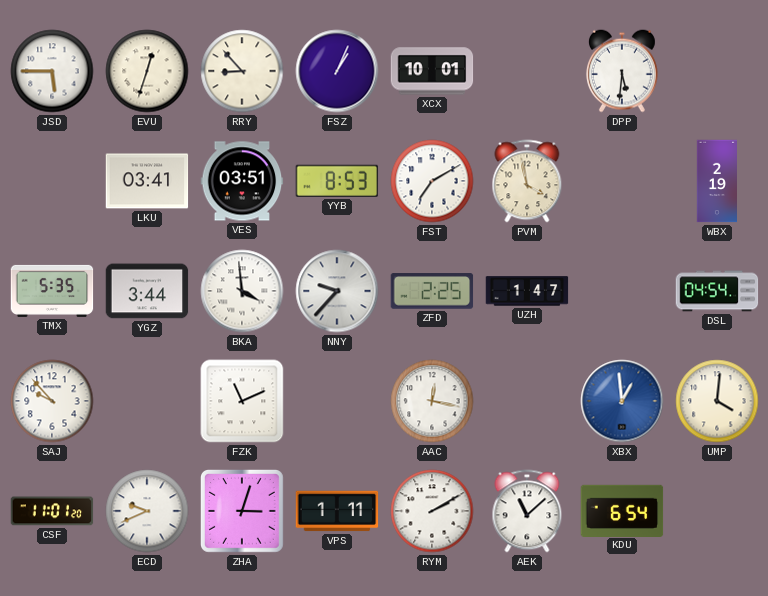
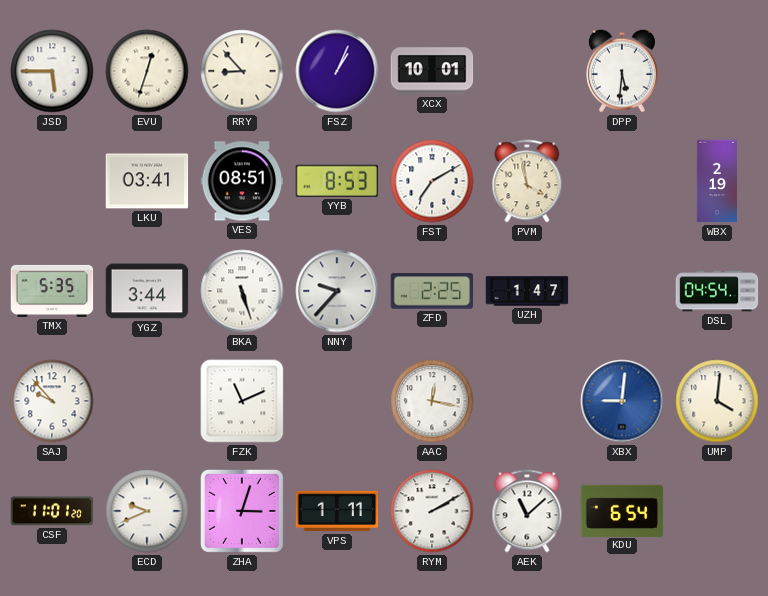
VES: 03:51 -> 08:51
BKA: 3:59 -> 5:27
XBX: 12:59 -> 9:01
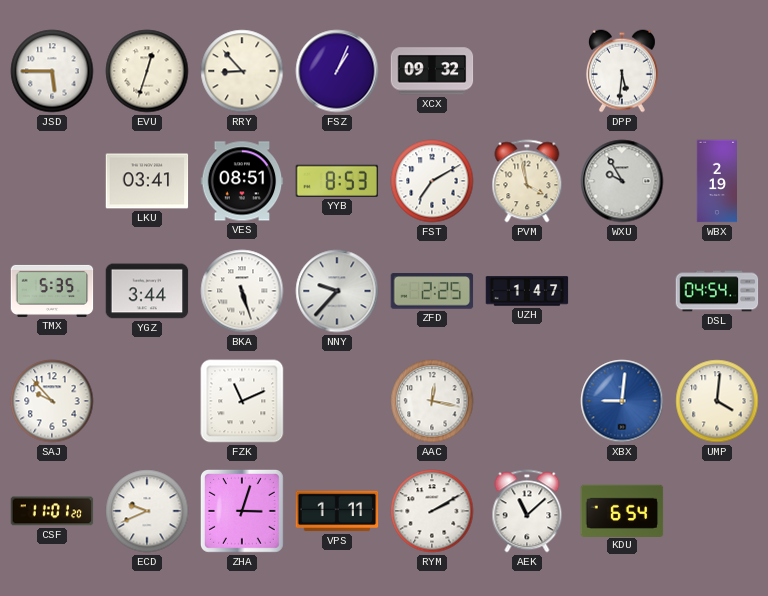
XCX: 10:01 -> 09:32
WXU: none -> 9:55
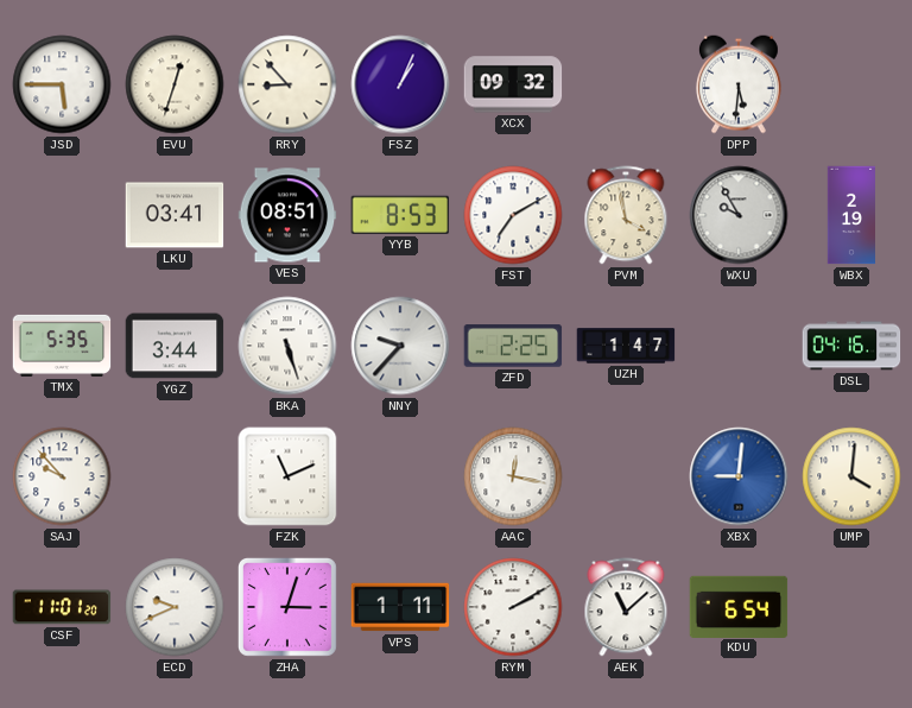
DSL: 04:54 -> 04:16
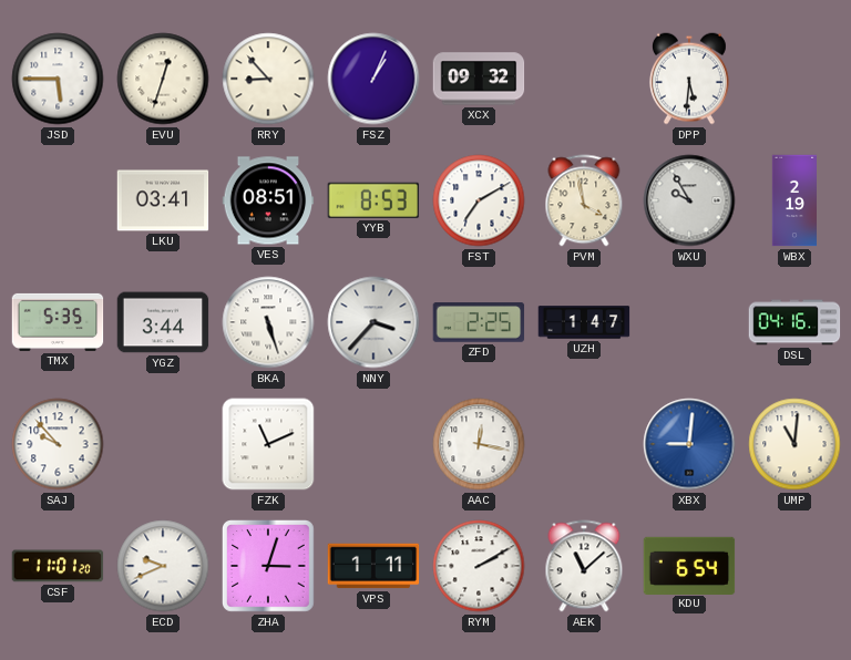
NNY: 9:37 -> 3:37
UMP: 4:01 -> 11:01
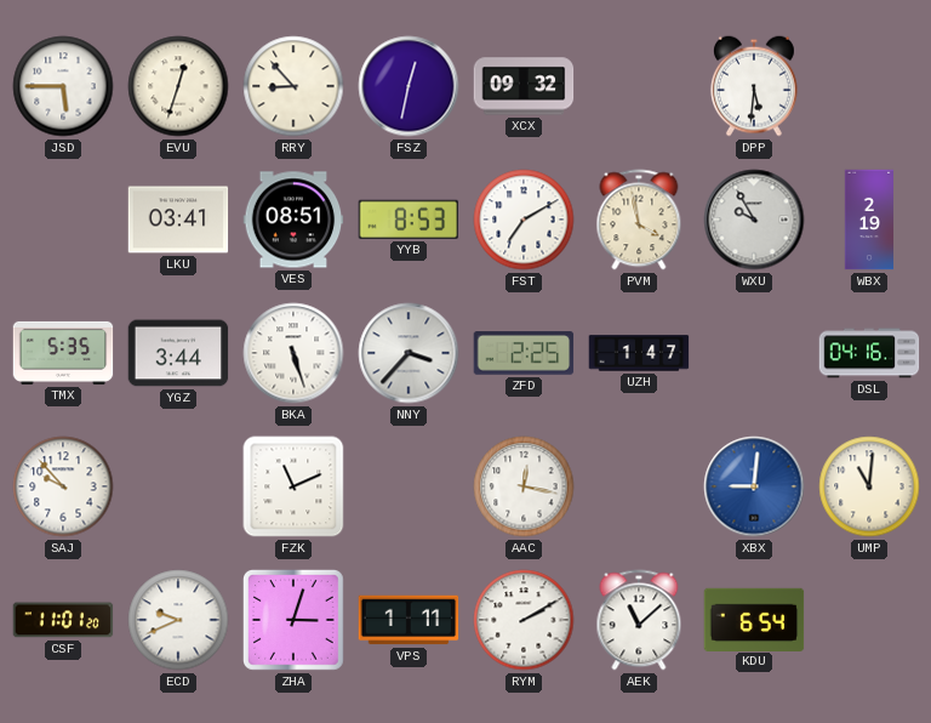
FSZ: 1:04 -> 12:32
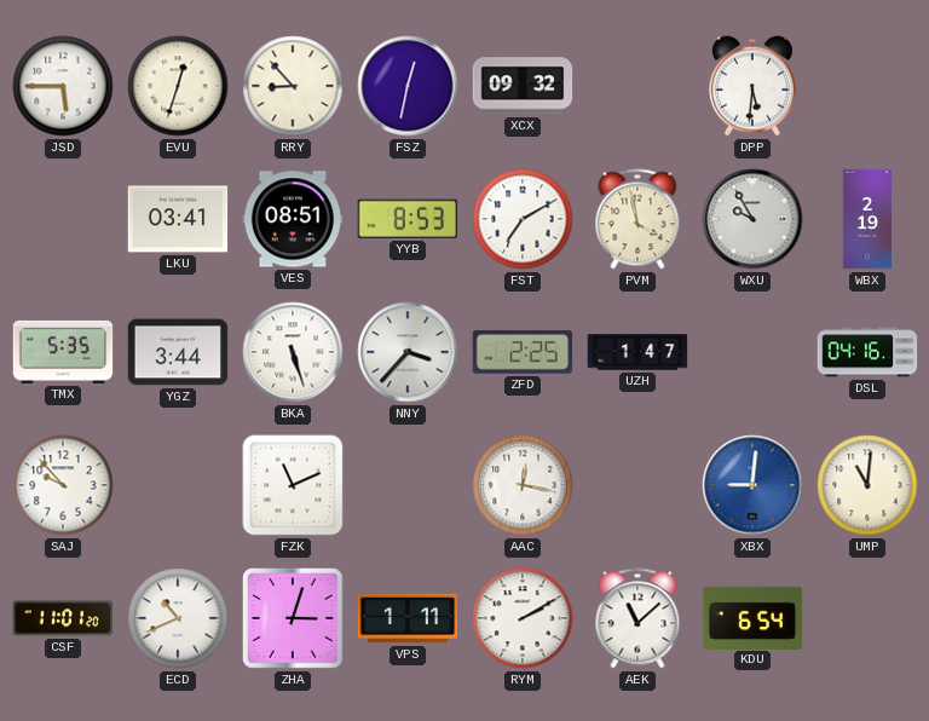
ECD: 9:41 -> 10:41
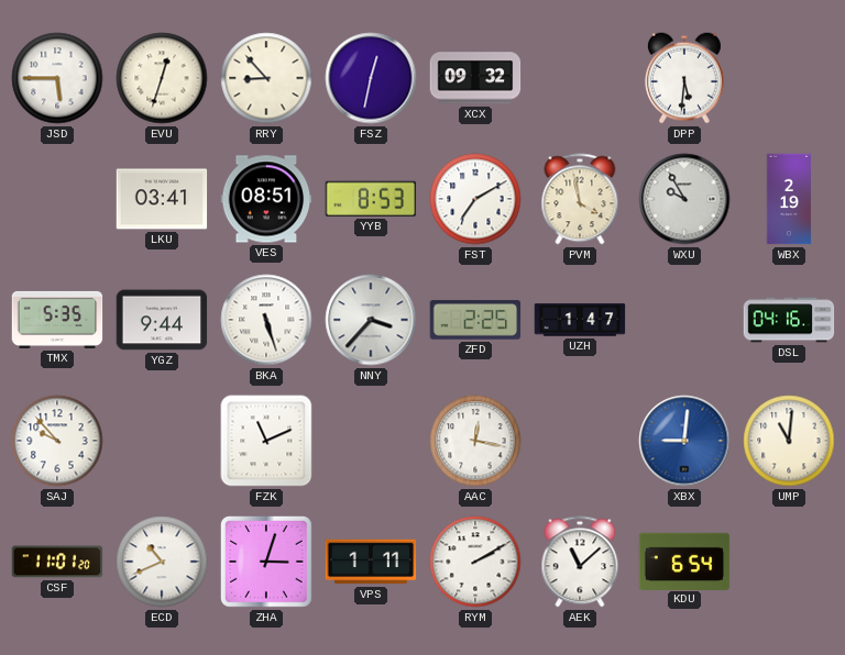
YGZ: 3:44 -> 9:44
